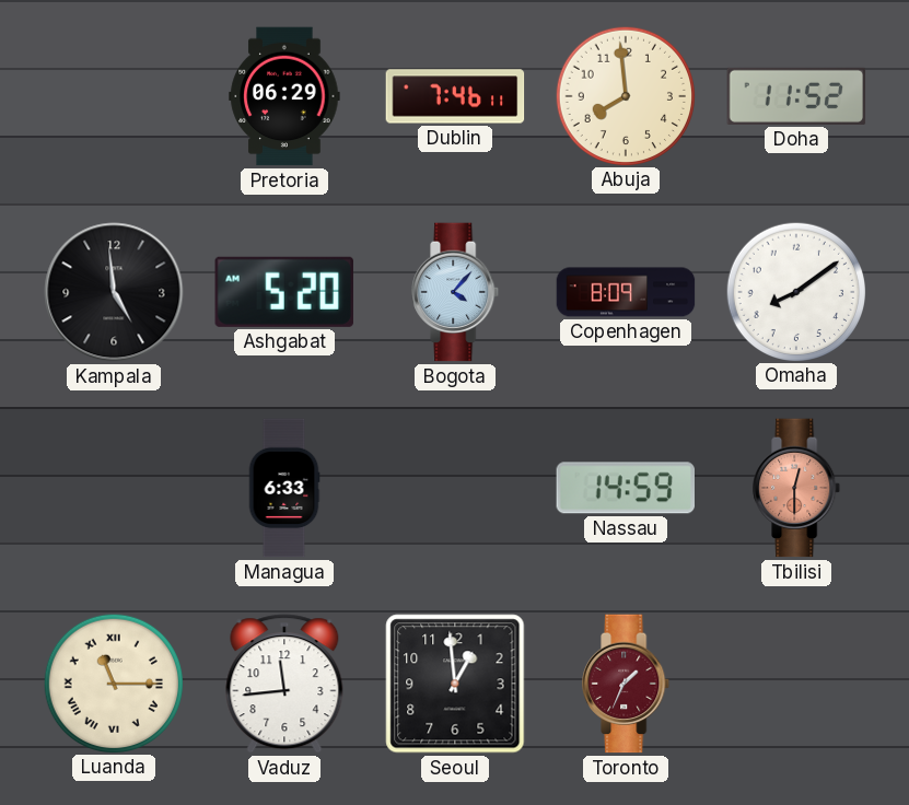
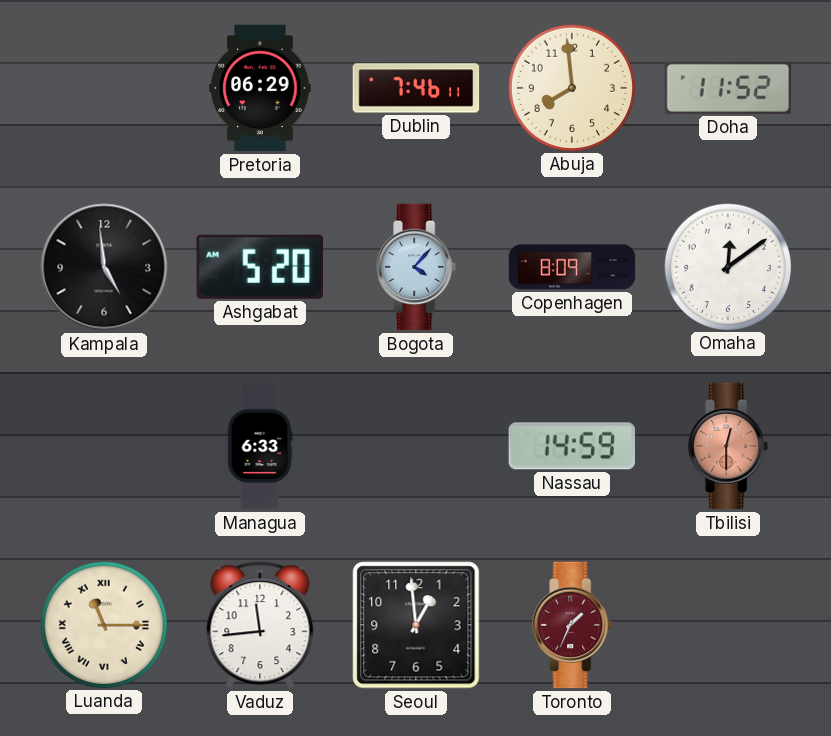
Omaha: 8:09 -> 12:09
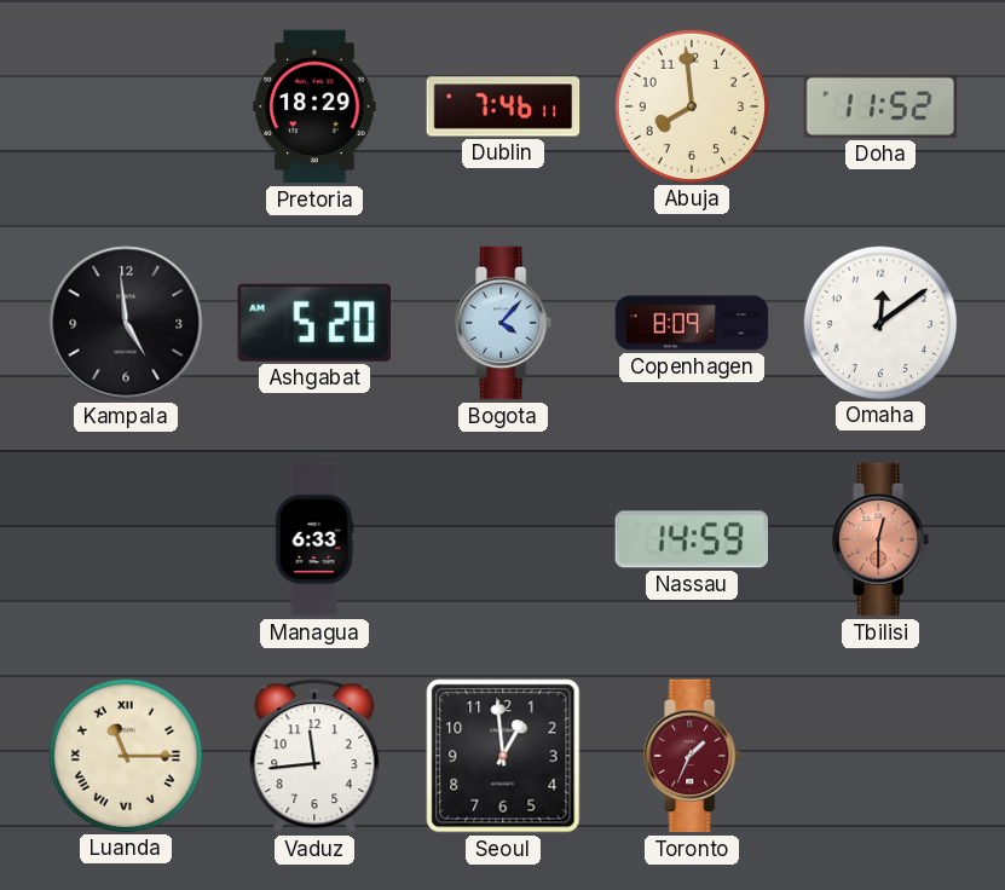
Pretoria: 06:29 -> 18:29
